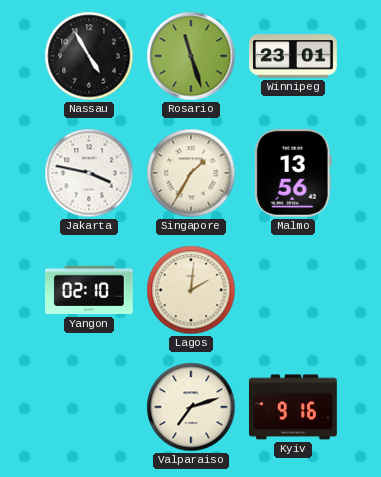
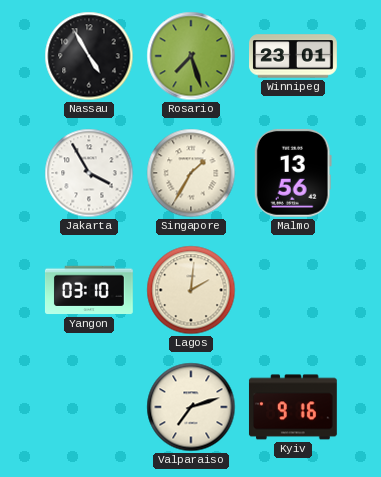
Rosario: 11:27 -> 7:27
Jakarta: 3:47 -> 3:55
Yangon: 02:10 -> 03:10
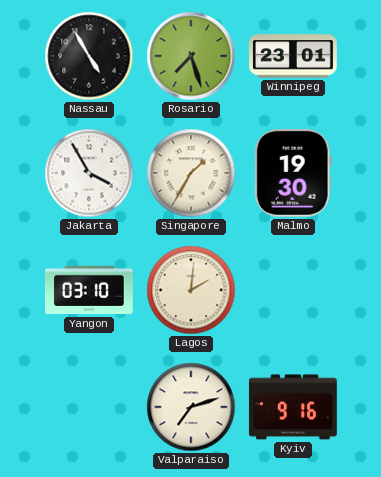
Malmo: 13:56 -> 19:30
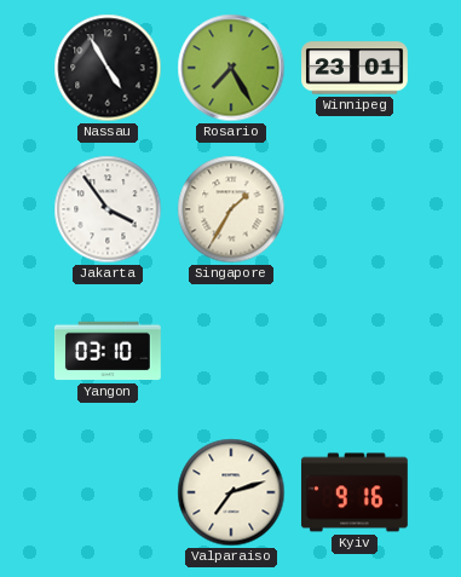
Rosario: 7:27 -> 7:25
Jakarta: 3:55 -> 3:54
Malmo: 19:30 -> none
Lagos: 2:01 -> none
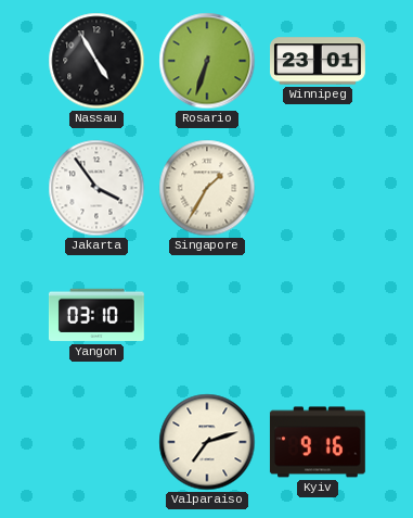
Rosario: 7:25 -> 6:33
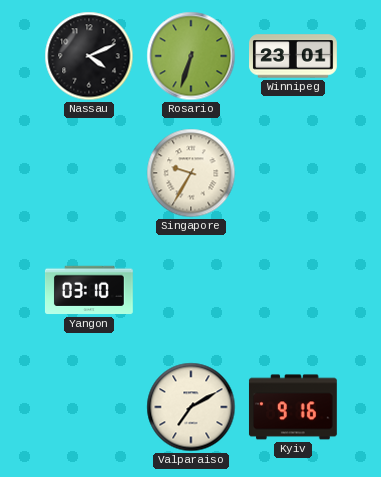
Nassau: 4:55 -> 4:11
Jakarta: 3:54 -> none
Singapore: 1:35 -> 9:35
Valparaiso: 7:12 -> 7:10
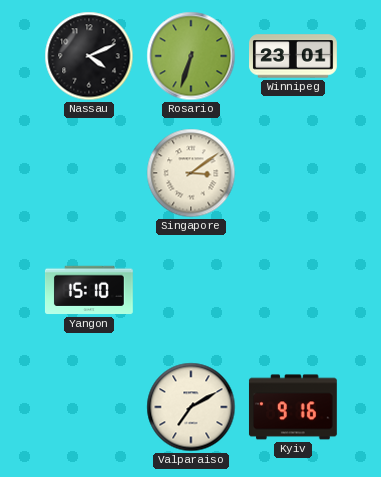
Singapore: 9:35 -> 3:09
Yangon: 03:10 -> 15:10
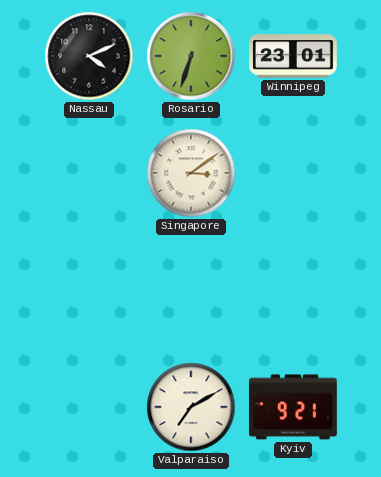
Yangon: 15:10 -> none
Kyiv: 9:16 -> 9:21
